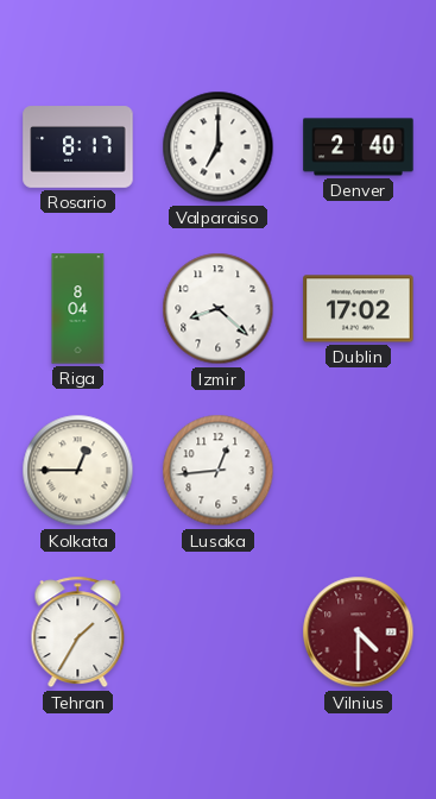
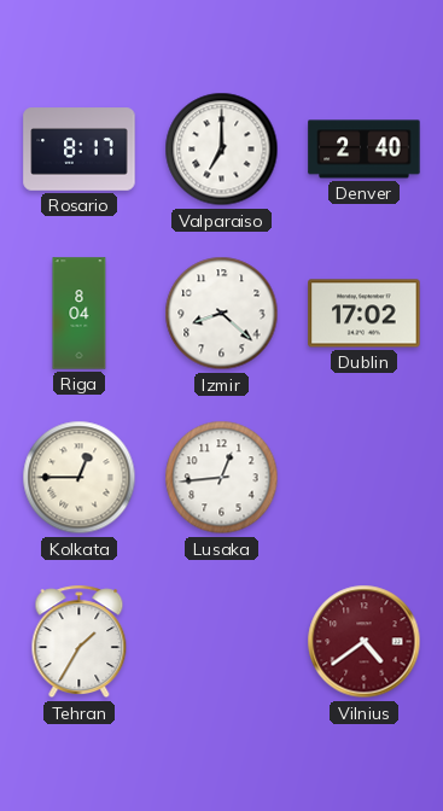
Vilnius: 4:30 -> 4:39
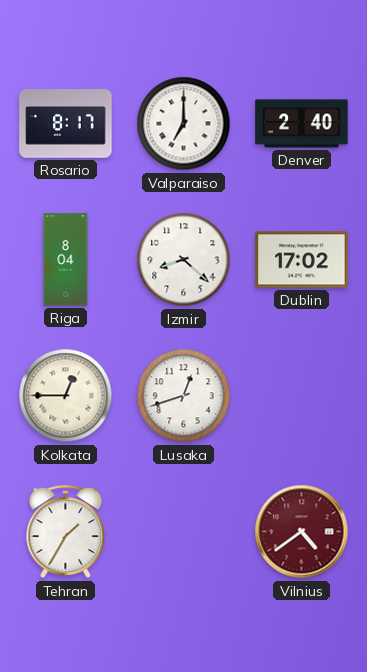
Lusaka: 12:44 -> 12:42
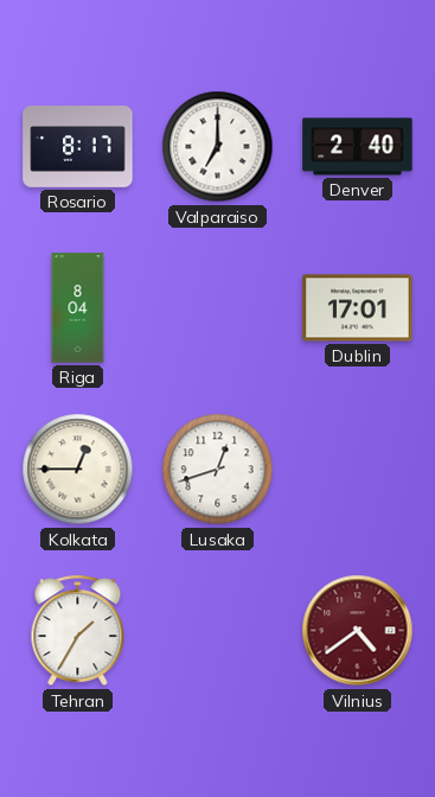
Izmir: 8:22 -> none
Dublin: 17:02 -> 17:01
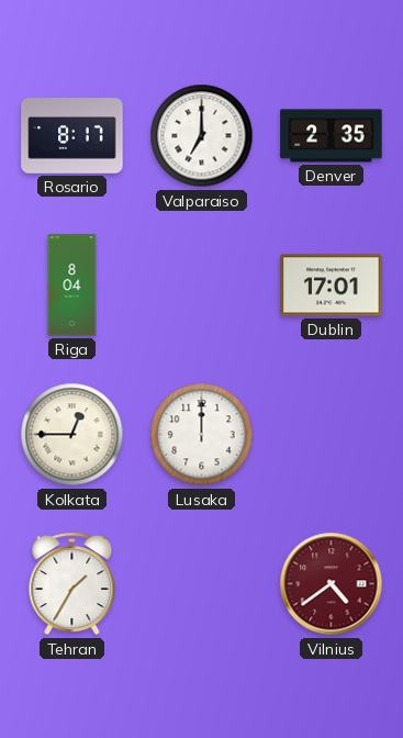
Denver: 2:40 -> 2:35
Lusaka: 12:42 -> 12:00
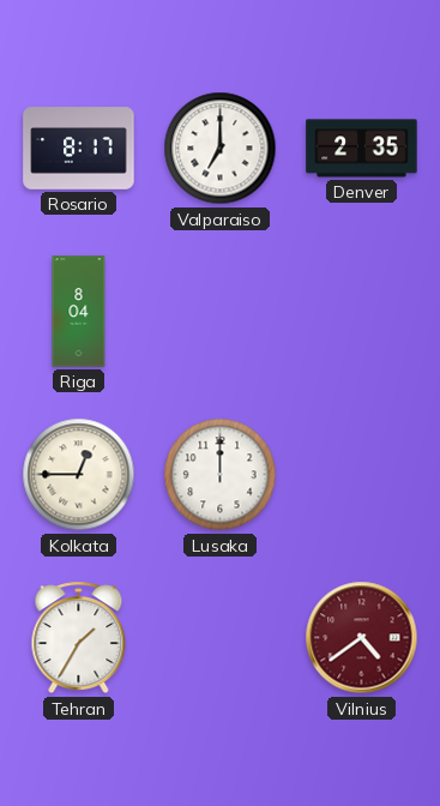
Dublin: 17:01 -> none
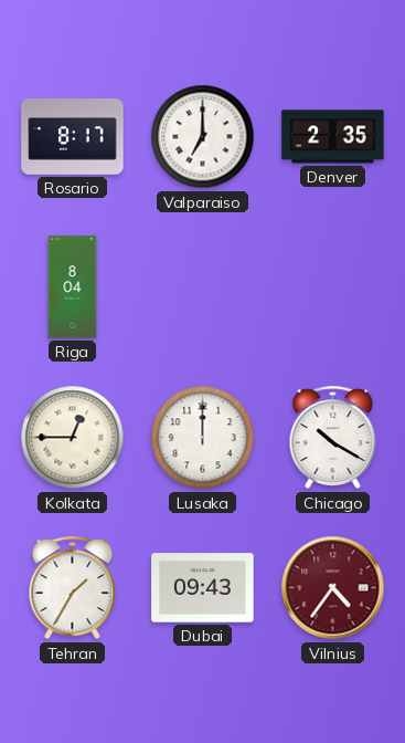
Chicago: none -> 10:20
Dubai: none -> 09:43
Vilnius: 4:39 -> 4:36
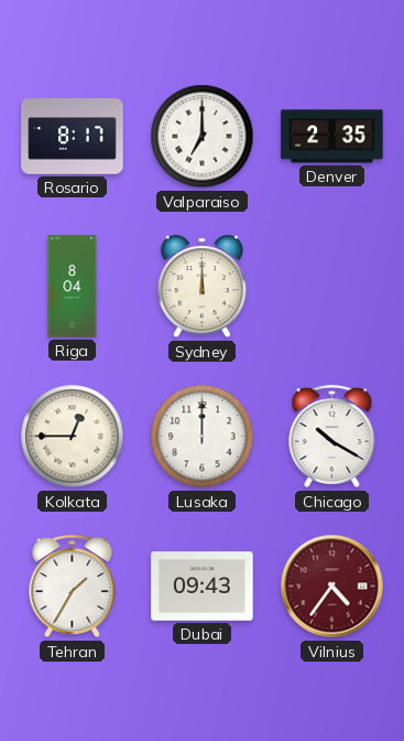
Sydney: none -> 12:00
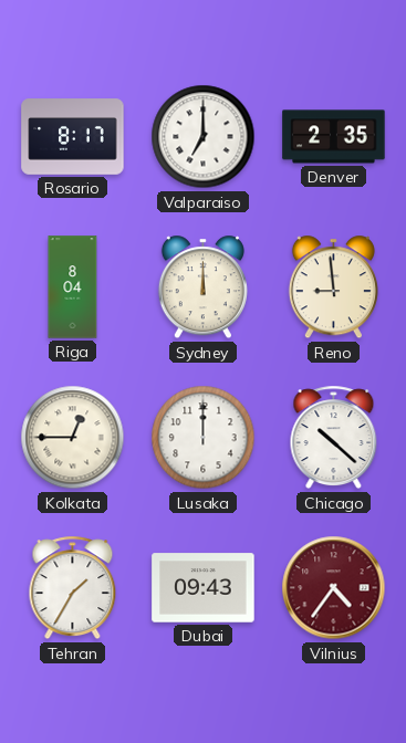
Reno: none -> 8:59
Chicago: 10:20 -> 10:22
